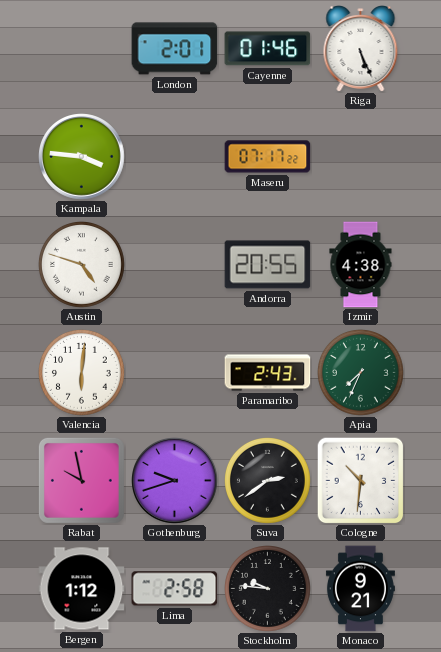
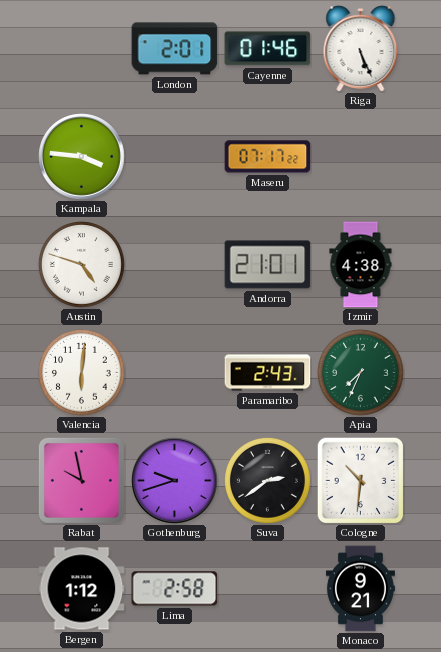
Andorra: 20:55 -> 21:01
Stockholm: 9:46 -> none
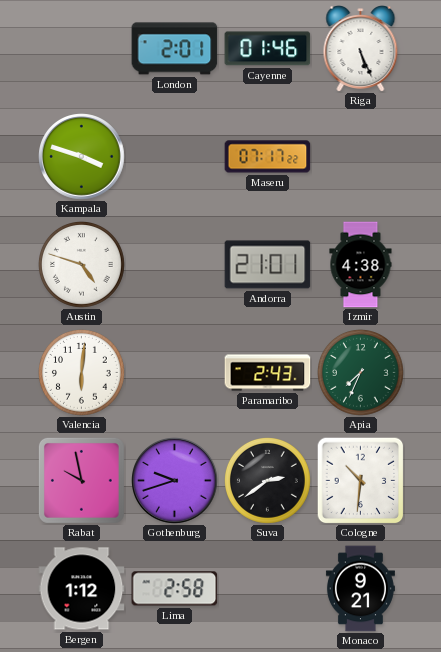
Kampala: 3:46 -> 3:48
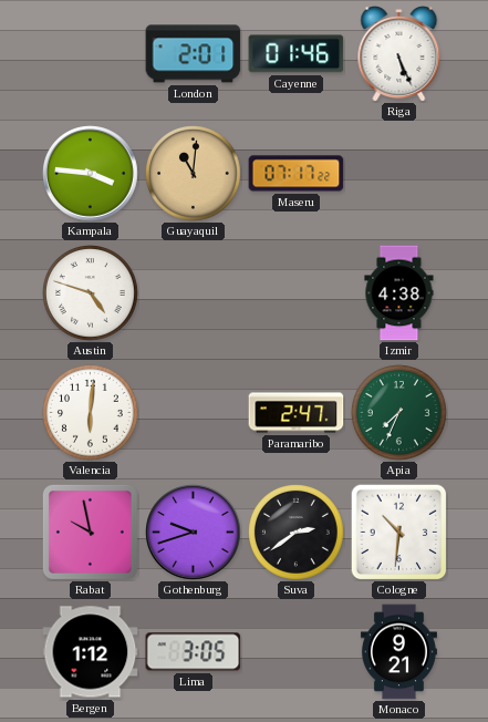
Kampala: 3:48 -> 3:46
Guayaquil: none -> 11:01
Andorra: 21:01 -> none
Paramaribo: 2:43 -> 2:47
Lima: 2:58 -> 3:05
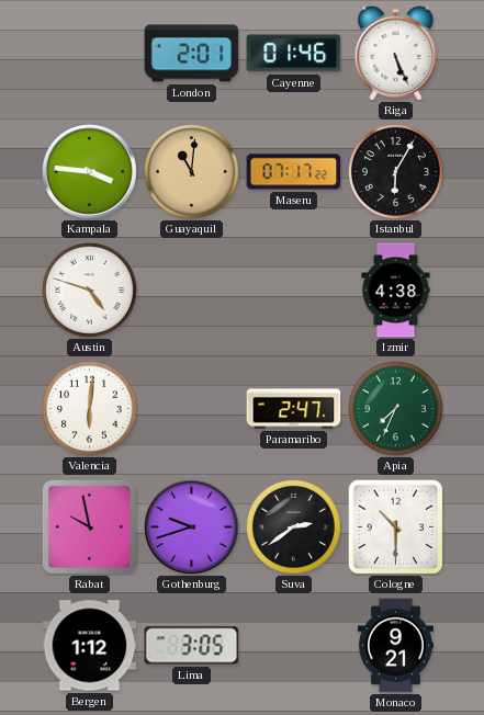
Istanbul: none -> 6:05
Cologne: 10:31 -> 10:30
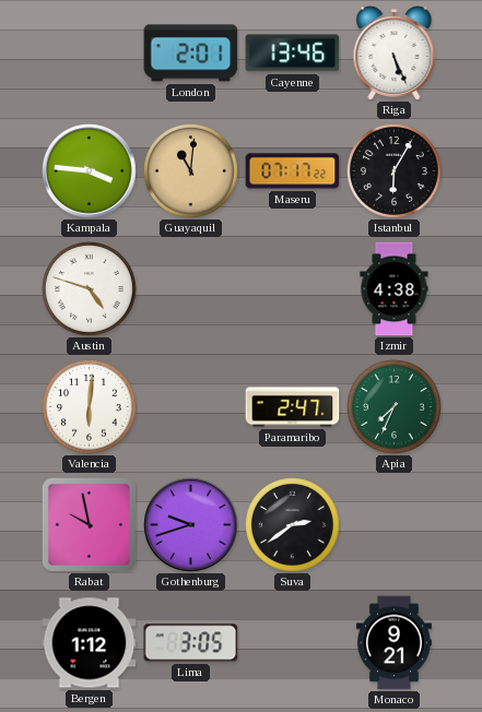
Cayenne: 01:46 -> 13:46
Cologne: 10:30 -> none
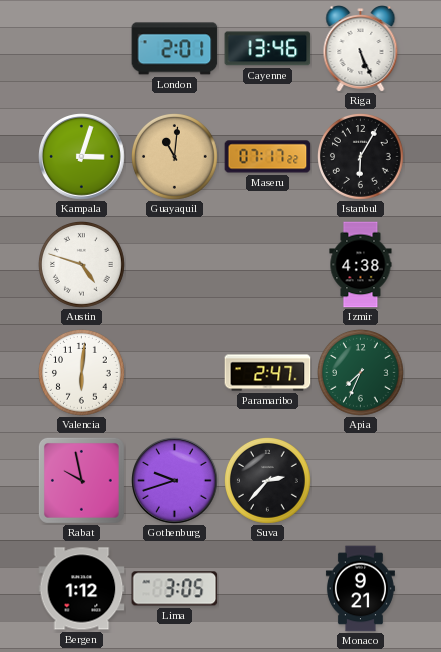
Kampala: 3:46 -> 3:03
Suva: 2:39 -> 2:37
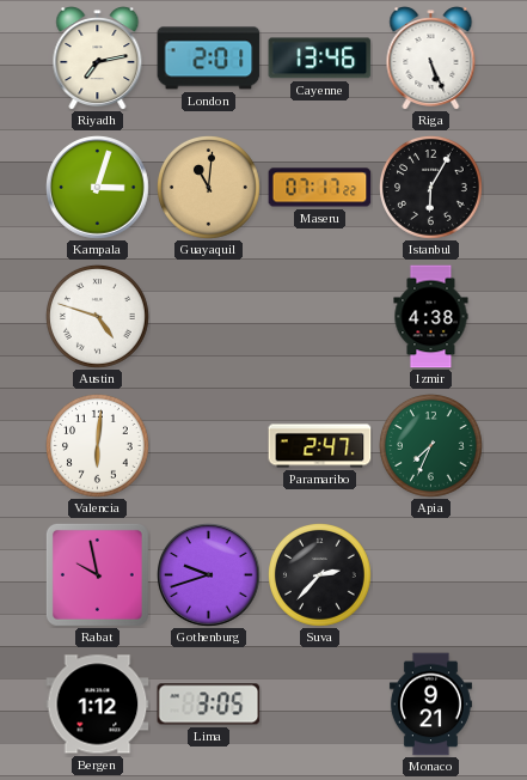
Riyadh: none -> 7:13
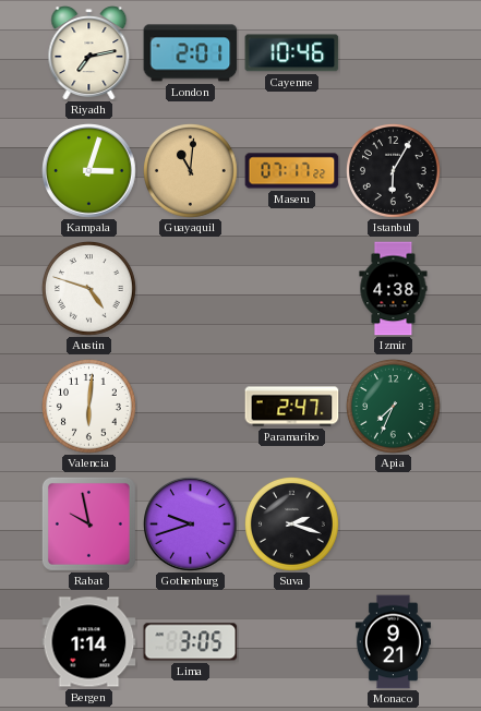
Cayenne: 13:46 -> 10:46
Riga: 5:26 -> none
Suva: 2:37 -> 2:18
Bergen: 1:12 -> 1:14
